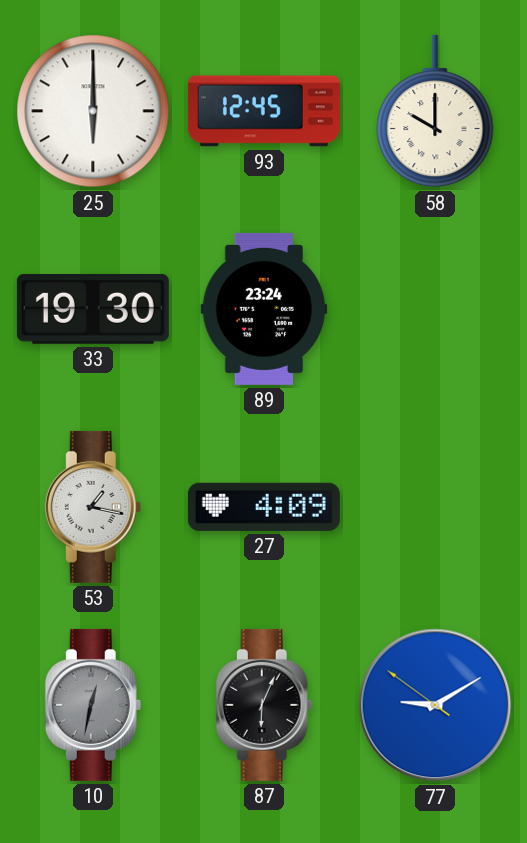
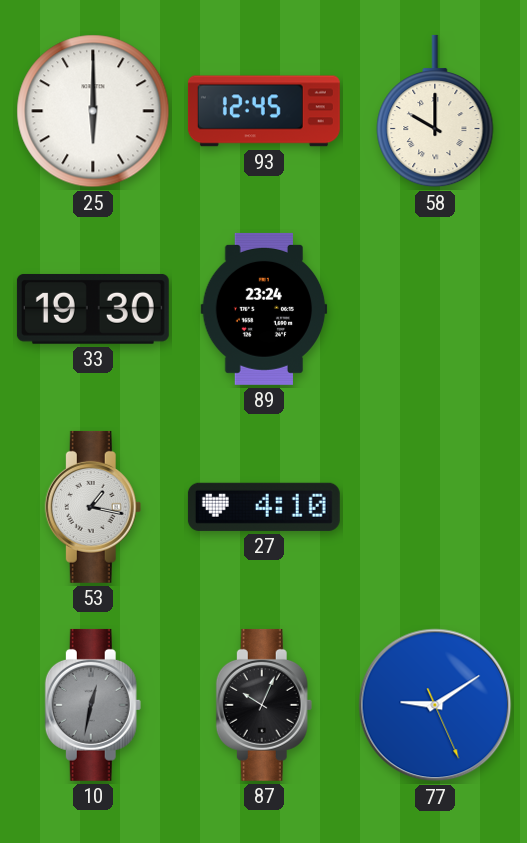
27: 4:09 -> 4:10
87: 6:04 -> 10:04
77: 9:09:51 -> 9:09:26
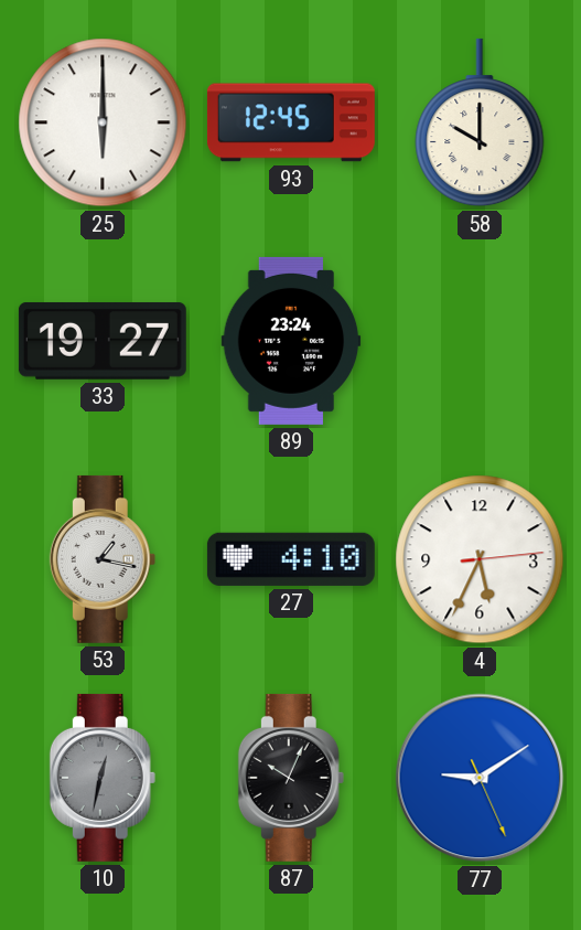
33: 19:30 -> 19:27
4: none -> 5:34
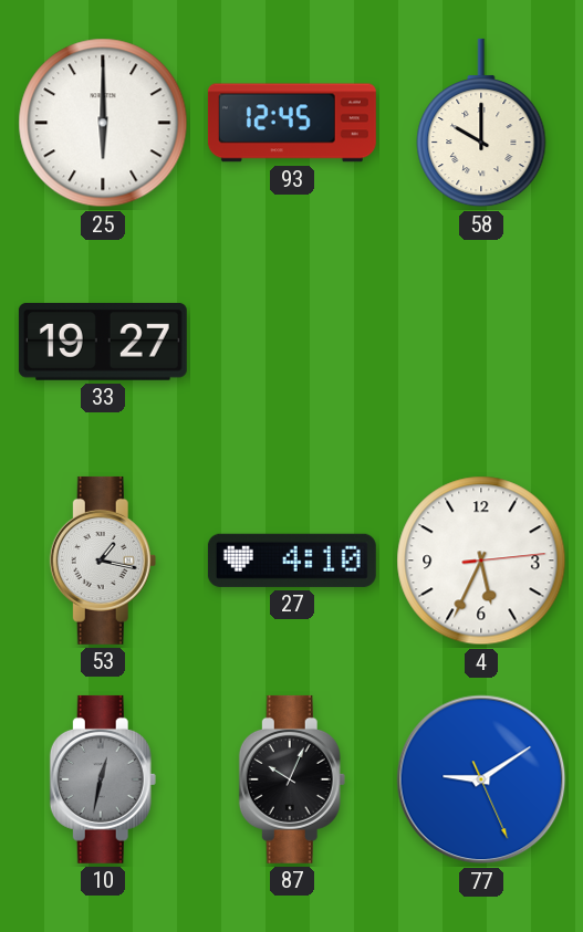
89: 23:24 -> none
